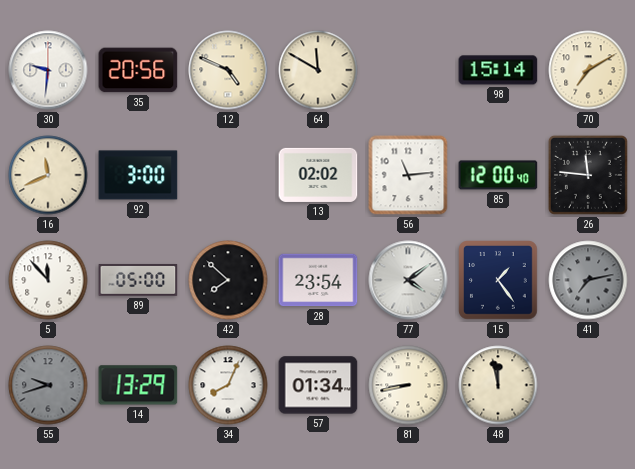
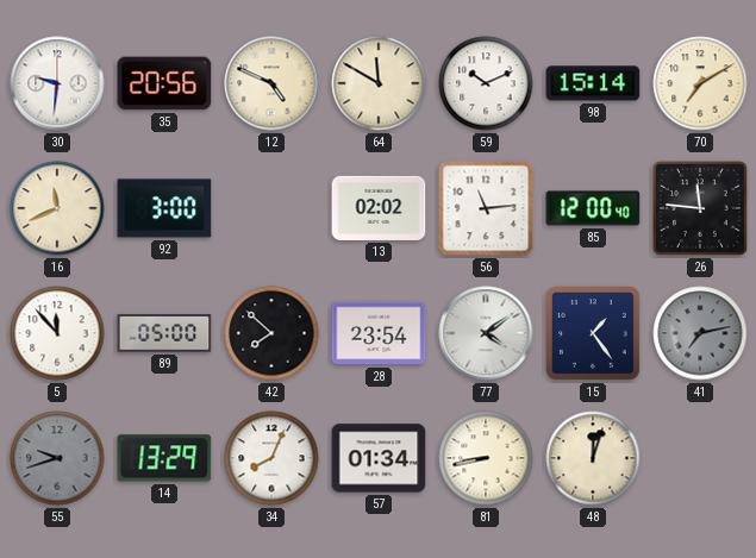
59: none -> 10:11
48: 11:58 -> 12:03
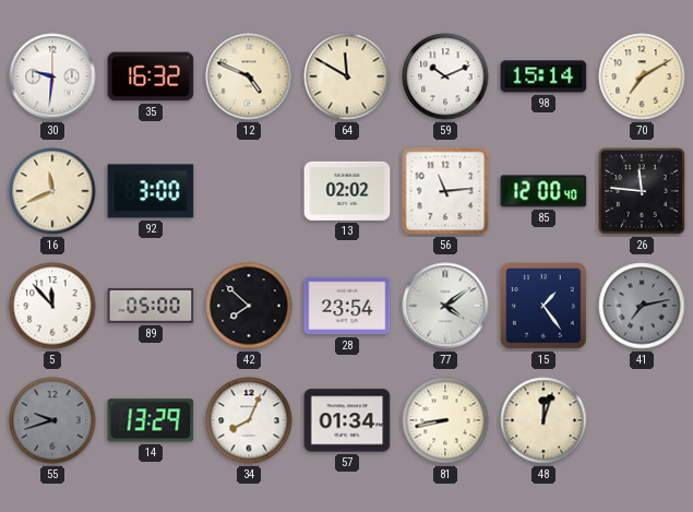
35: 20:56 -> 16:32
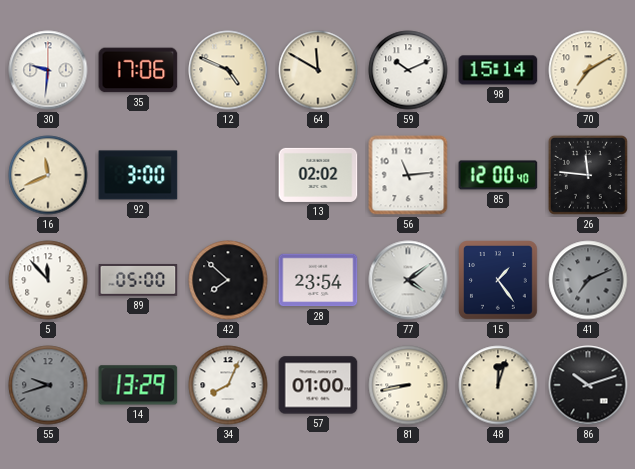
35: 16:32 -> 17:06
41: 7:13 -> 7:11
57: 01:34 -> 01:00
86: none -> 10:12
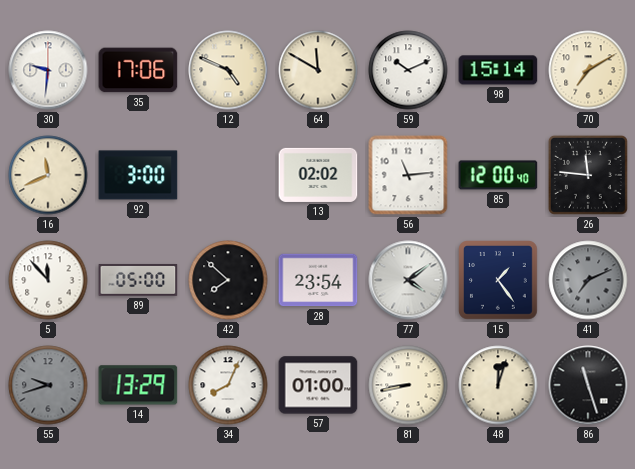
86: 10:12 -> 11:27
